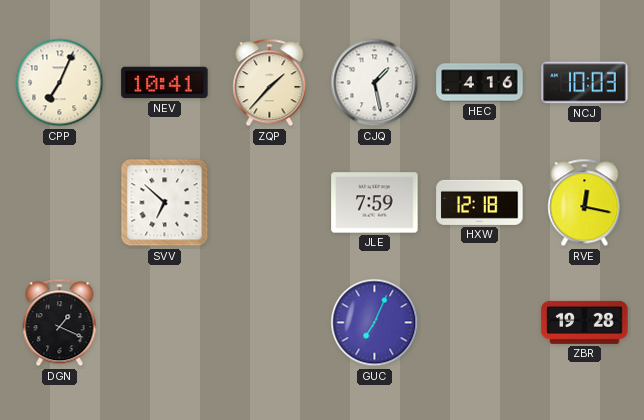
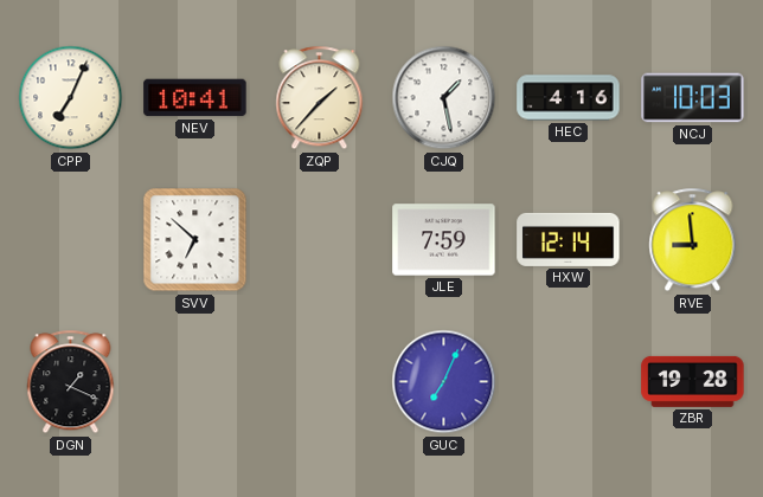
HXW: 12:18 -> 12:14
RVE: 12:17 -> 8:59
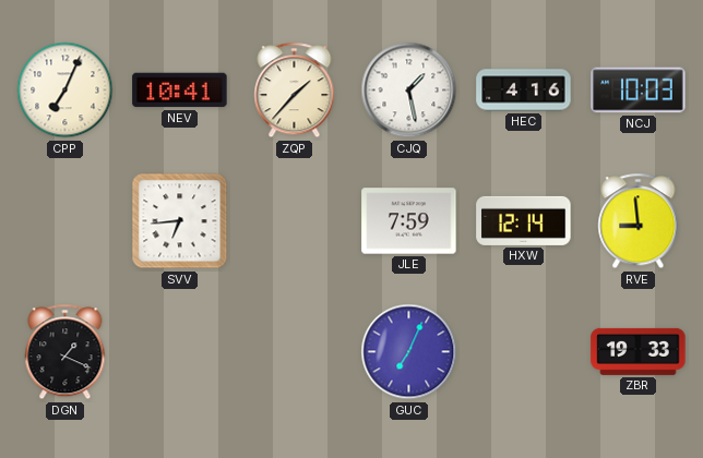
SVV: 6:52 -> 6:44
ZBR: 19:28 -> 19:33
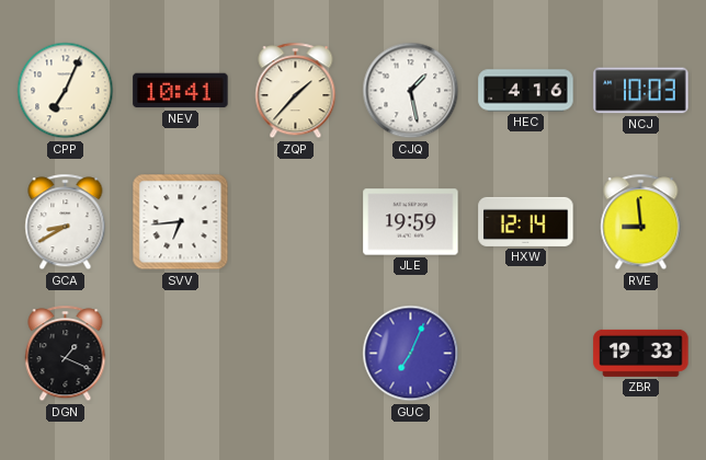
GCA: none -> 8:40
JLE: 7:59 -> 19:59
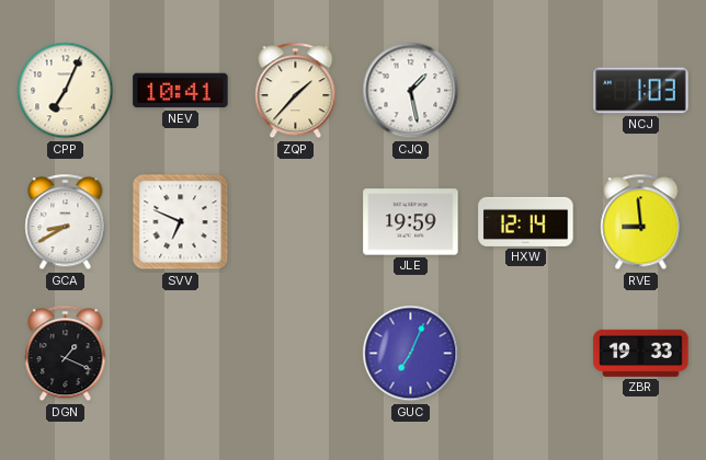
HEC: 4:16 -> none
NCJ: 10:03 -> 1:03
SVV: 6:44 -> 6:49
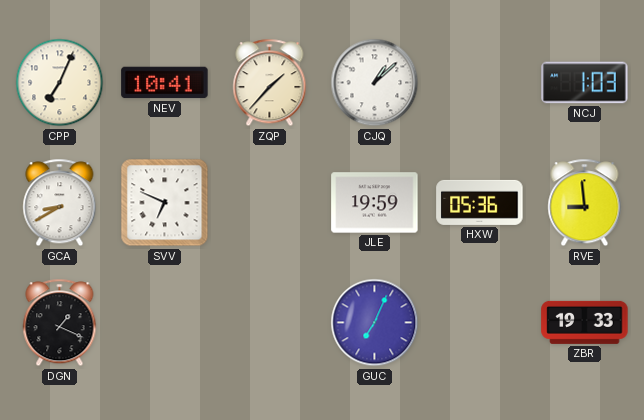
CJQ: 1:28 -> 1:08
HXW: 12:14 -> 05:36
